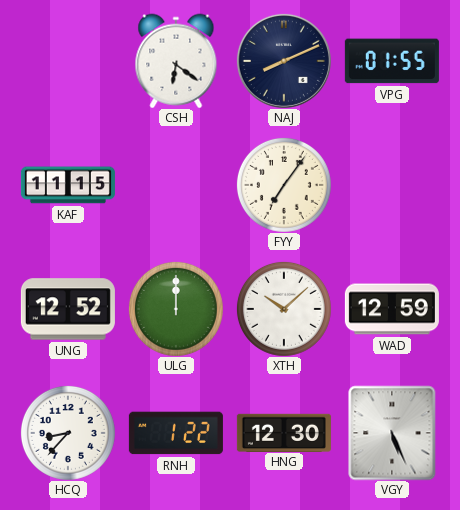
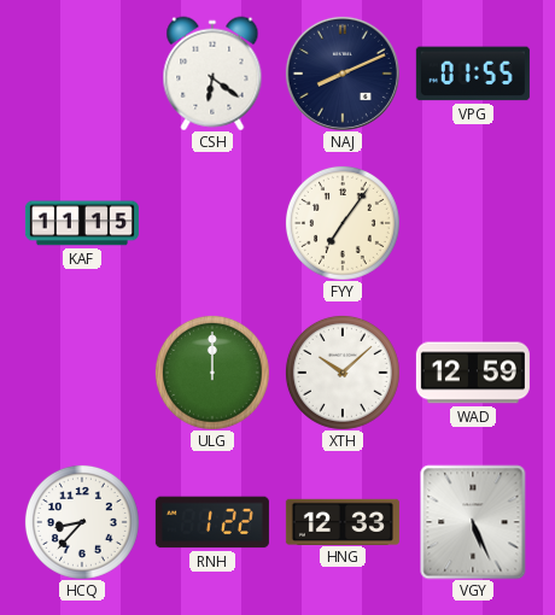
UNG: 12:52 -> none
HNG: 12:30 -> 12:33
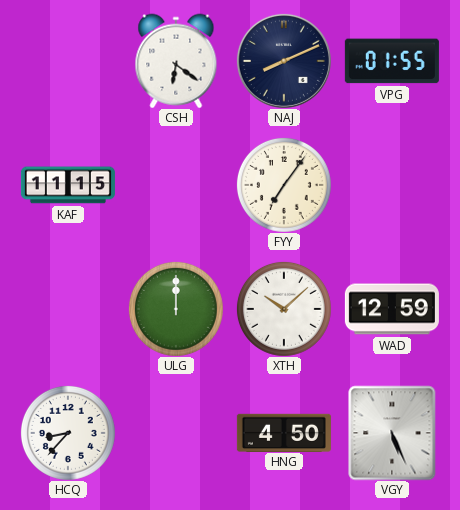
RNH: 1:22 -> none
HNG: 12:33 -> 4:50
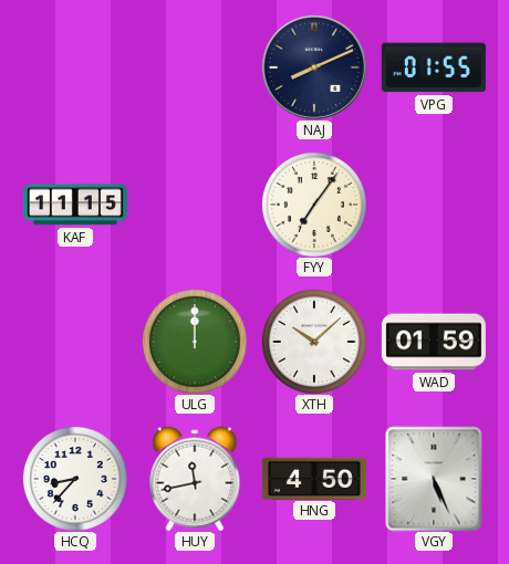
CSH: 6:21 -> none
WAD: 12:59 -> 01:59
HUY: none -> 11:43
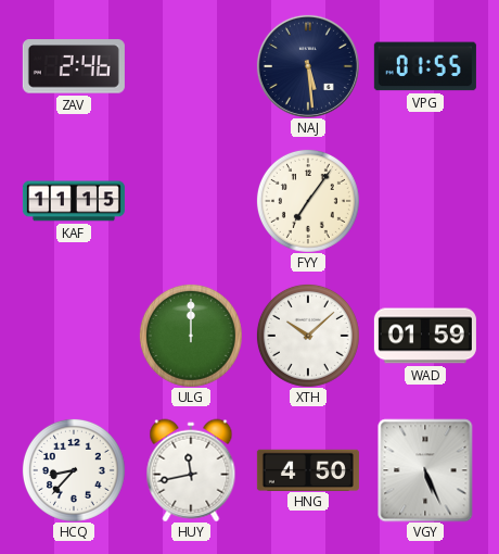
ZAV: none -> 2:46
NAJ: 8:11 -> 5:29
